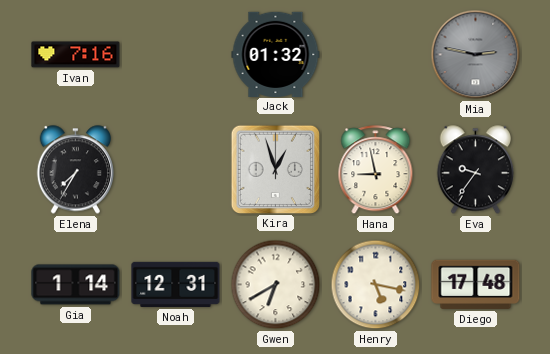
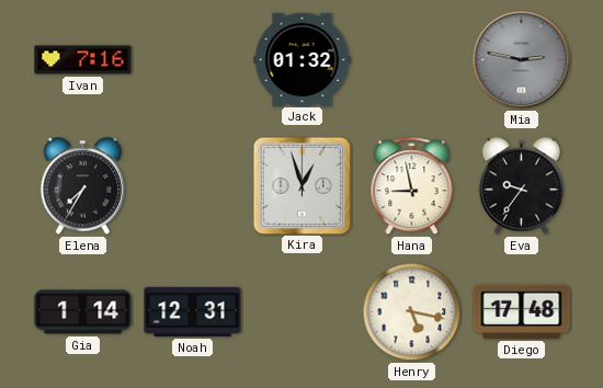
Gwen: 6:40 -> none
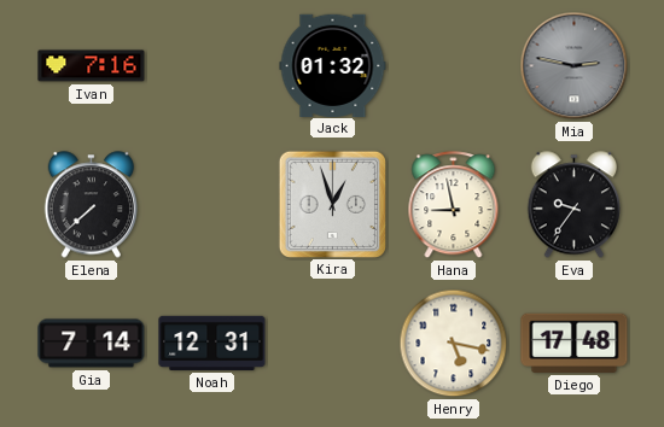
Elena: 7:35 -> 7:38
Gia: 1:14 -> 7:14
